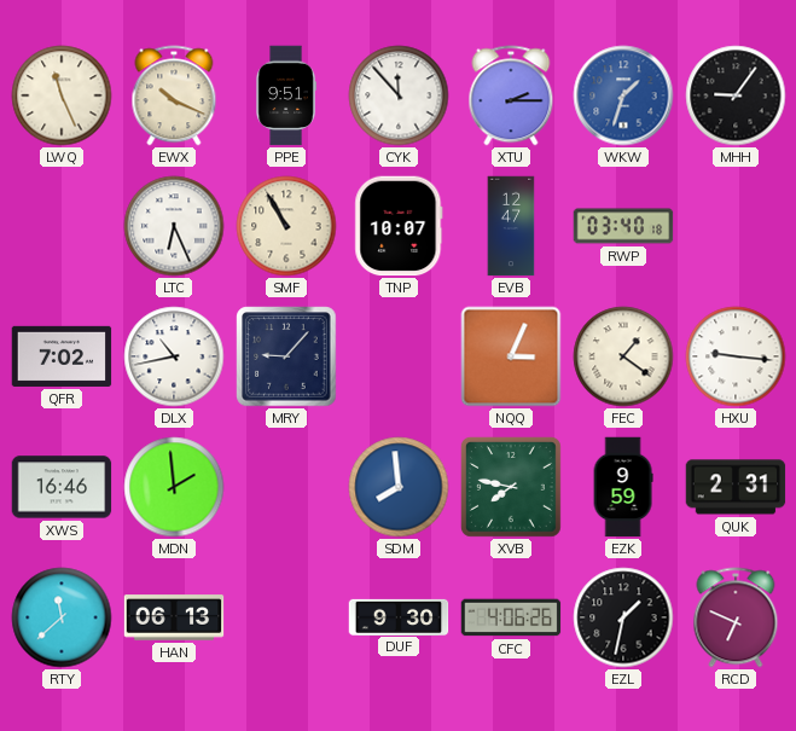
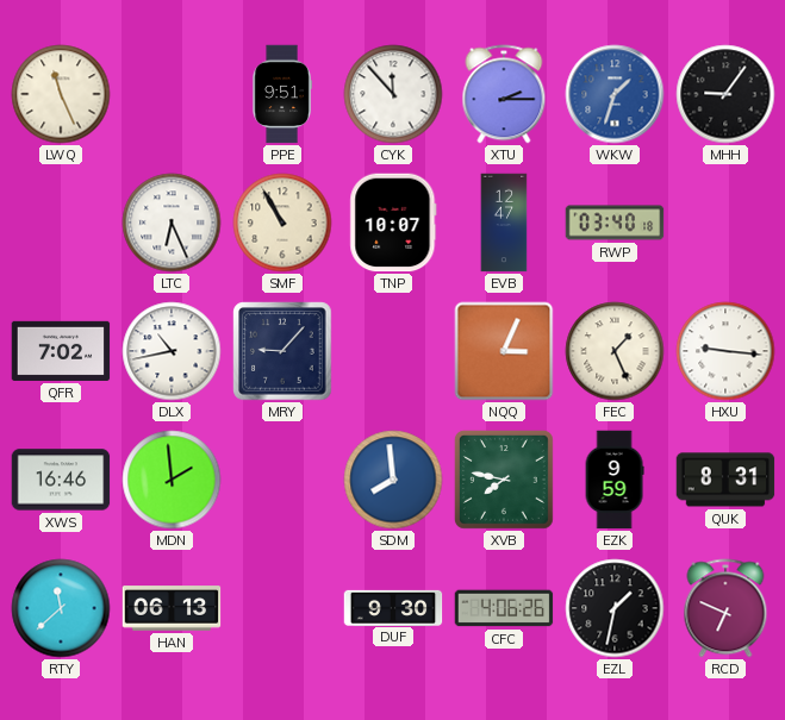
EWX: 10:19 -> none
FEC: 1:21 -> 1:26
QUK: 2:31 -> 8:31
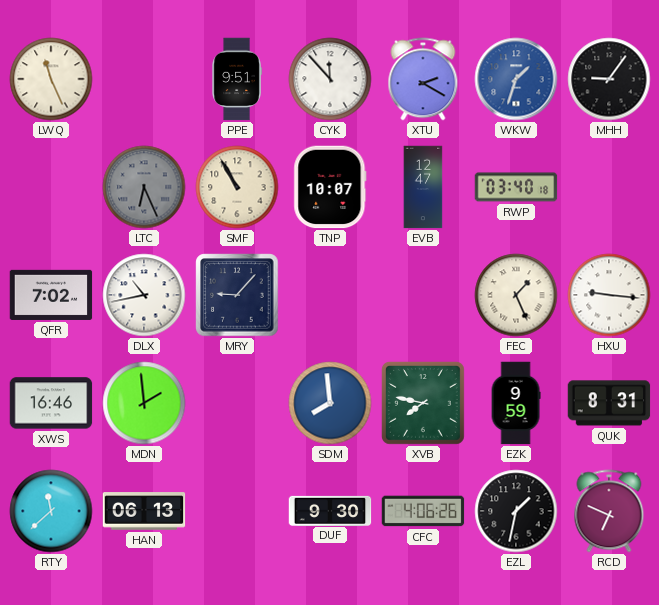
XTU: 2:15 -> 2:20
LTC dial: white -> grey
NQQ: 3:04 -> none
